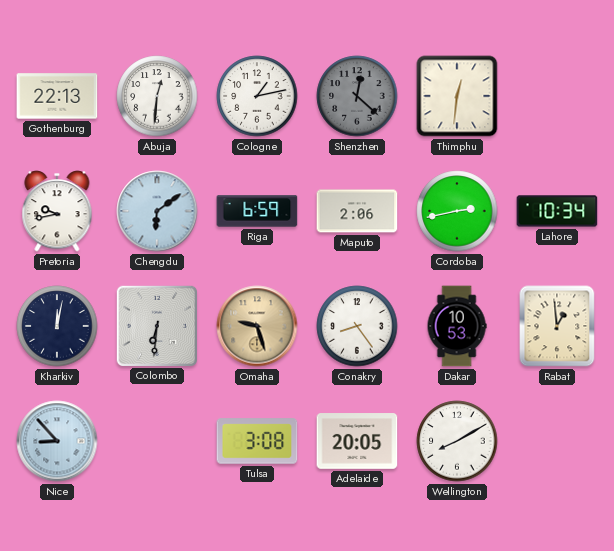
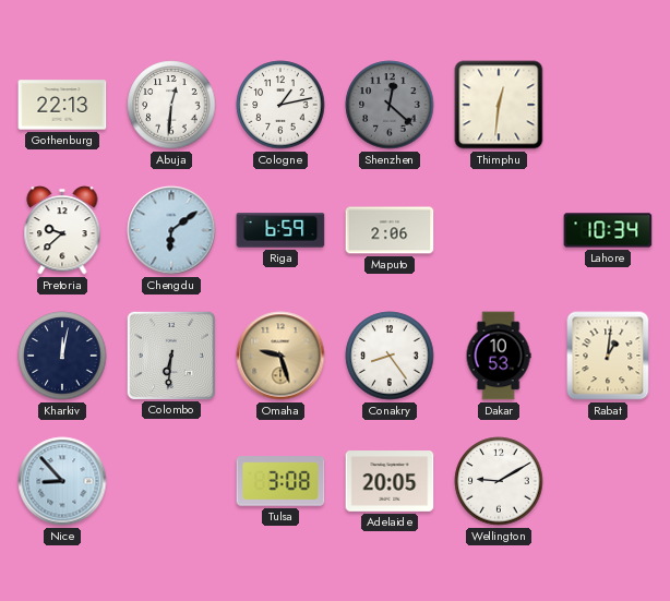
Pretoria: 9:43 -> 9:38
Cordoba: 2:43 -> none
Rabat: 12:59 -> 1:01
Wellington: 8:10 -> 9:10
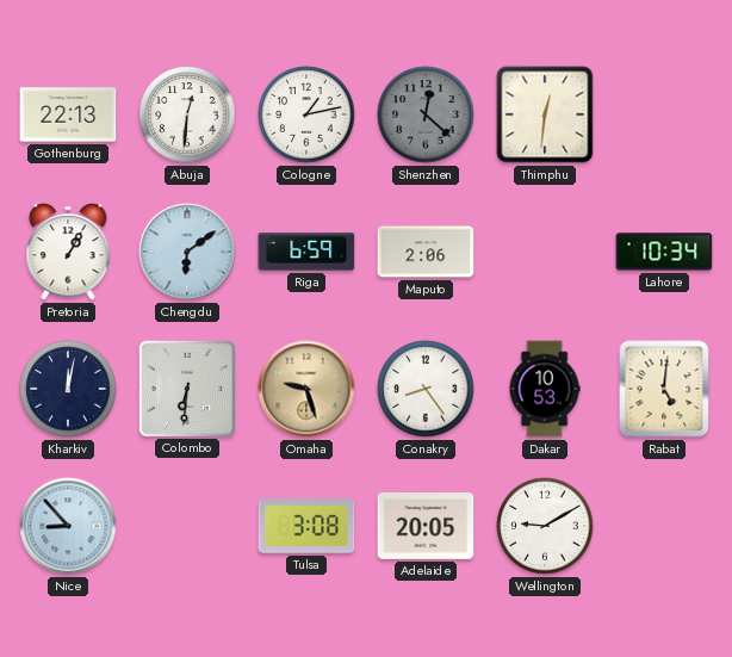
Pretoria: 9:38 -> 1:05
Rabat: 1:01 -> 5:01
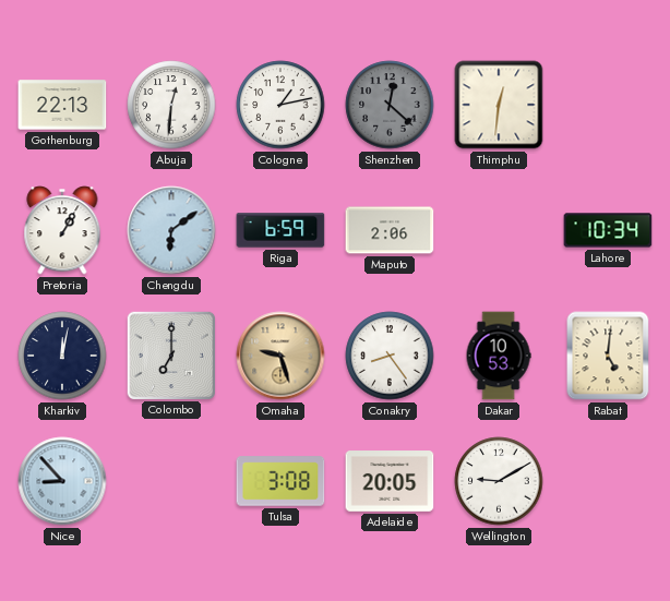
Colombo: 6:31 -> 7:00
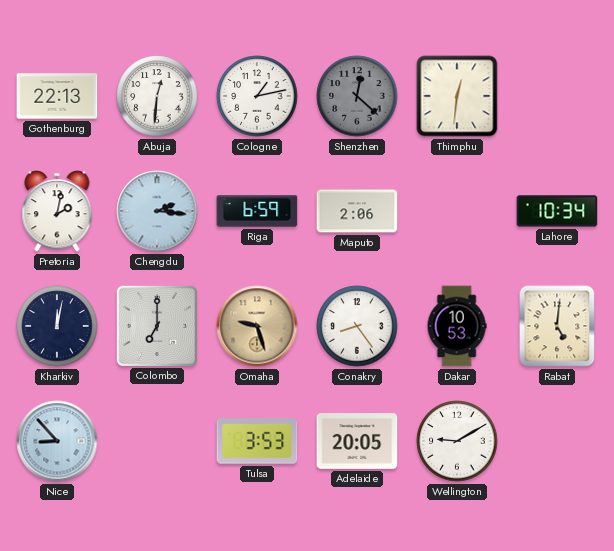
Pretoria: 1:05 -> 2:02
Chengdu: 6:09 -> 2:16
Tulsa: 3:08 -> 3:53
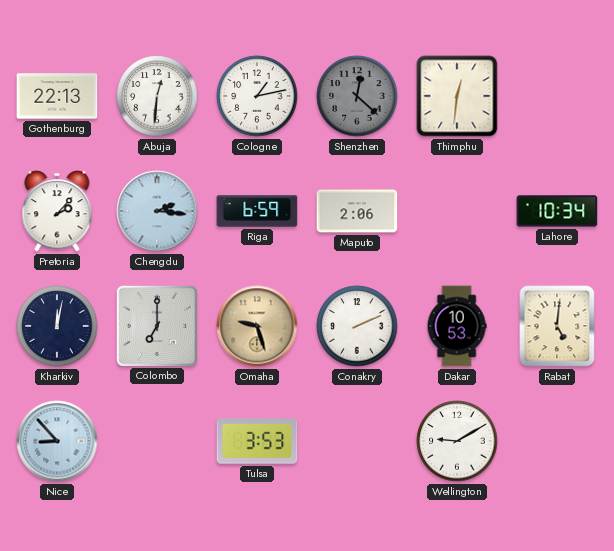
Pretoria: 2:02 -> 2:07
Conakry: 8:24 -> 2:11
Adelaide: 20:05 -> none
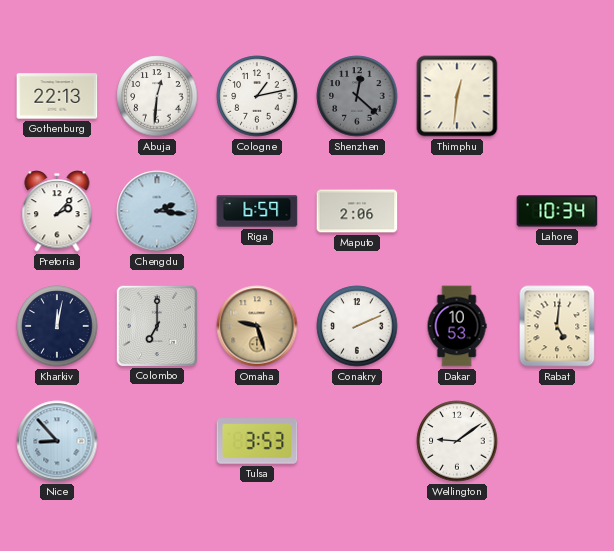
Wellington: 9:10 -> 9:09
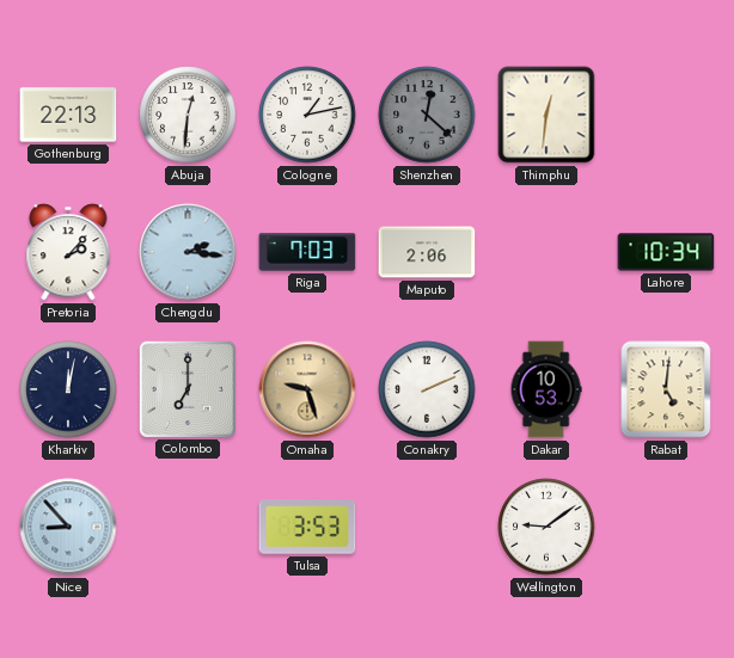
Riga: 6:59 -> 7:03
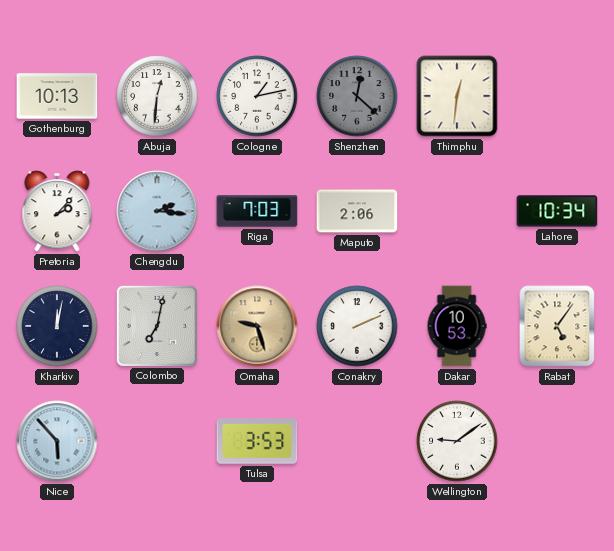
Gothenburg: 22:13 -> 10:13
Colombo: 7:00 -> 7:02
Rabat: 5:01 -> 5:06
Nice: 8:53 -> 5:53
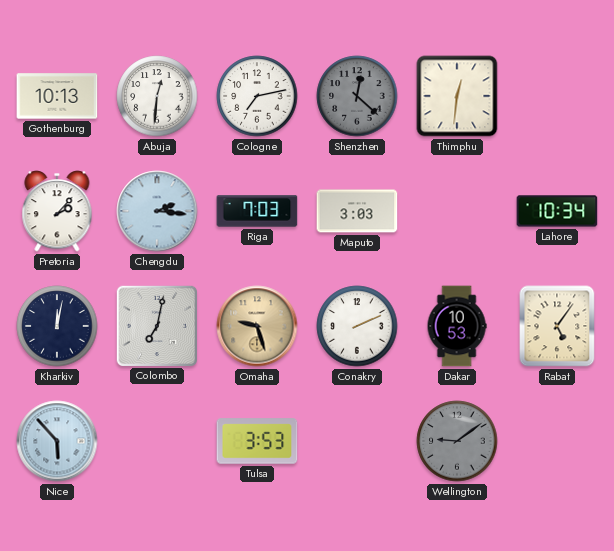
Cologne: 1:13 -> 7:13
Maputo: 2:06 -> 3:03
Wellington dial: white -> grey
